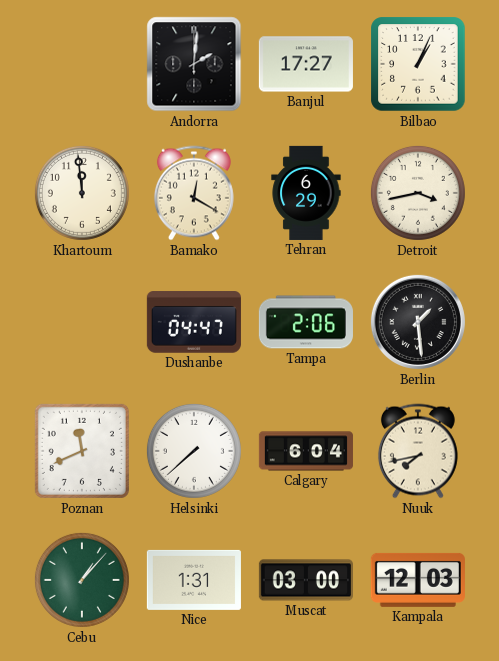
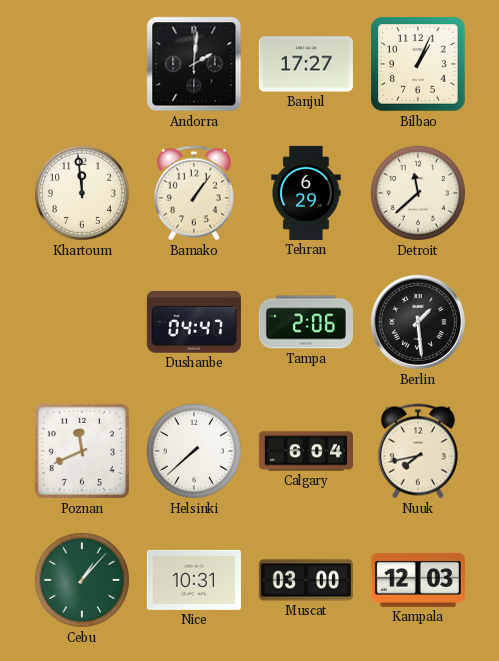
Bamako: 12:20 -> 1:06
Detroit: 3:43 -> 11:38
Nice: 1:31 -> 10:31
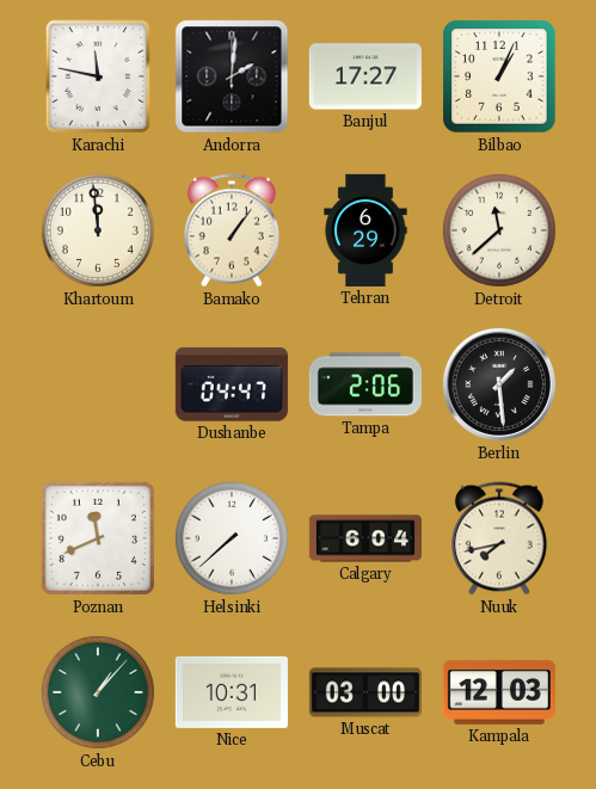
Karachi: none -> 11:47
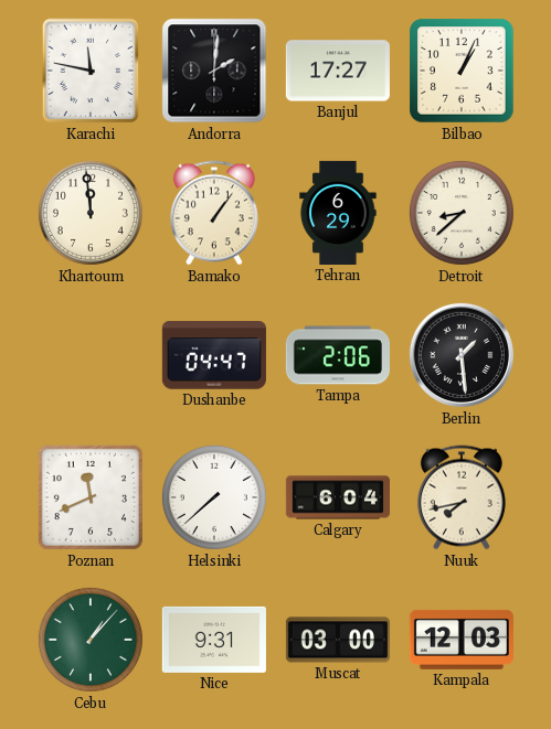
Detroit: 11:38 -> 8:38
Nice: 10:31 -> 9:31
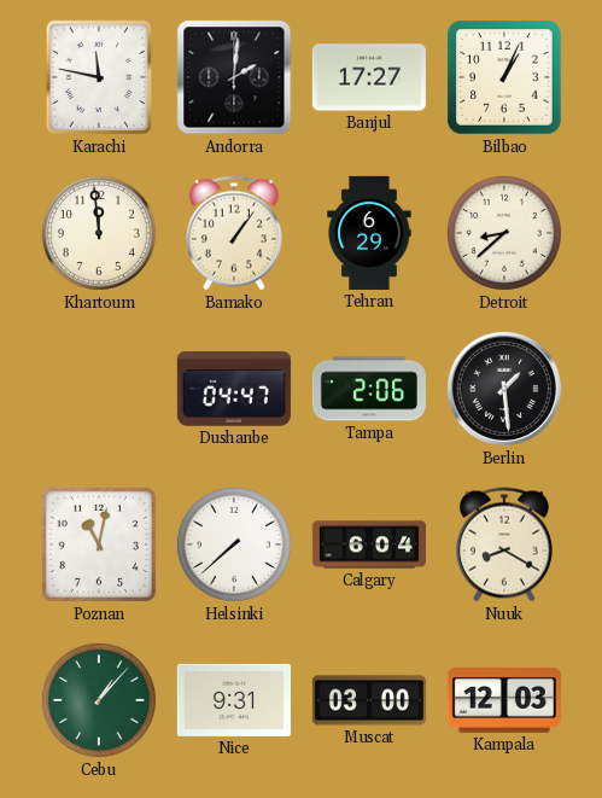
Poznan: 11:41 -> 11:02
Nuuk: 7:43 -> 8:20
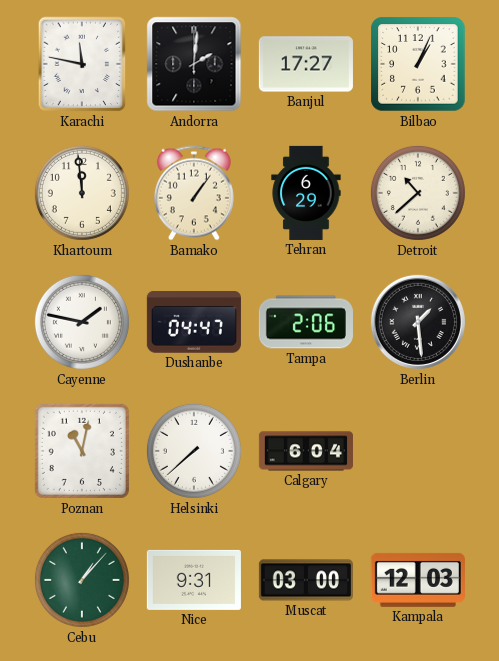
Detroit: 8:38 -> 10:38
Cayenne: none -> 1:47
Nuuk: 8:20 -> none
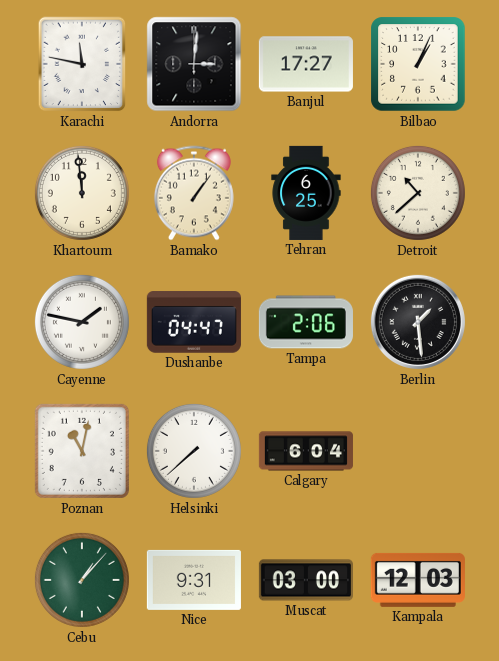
Andorra: 2:01 -> 3:01
Tehran: 6:29 -> 6:25
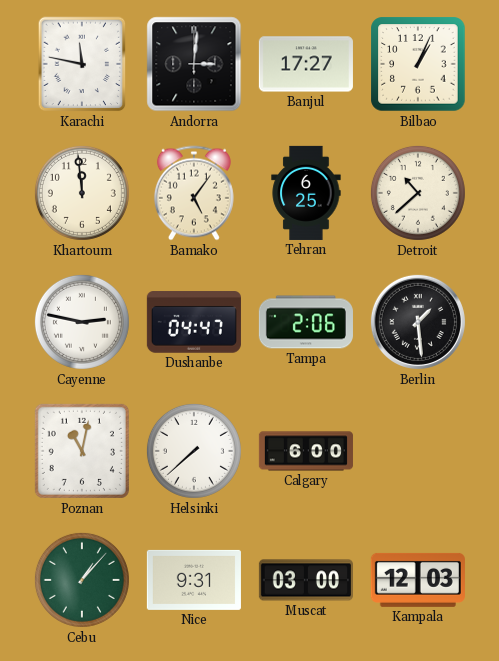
Bamako: 1:06 -> 5:06
Cayenne: 1:47 -> 2:47
Calgary: 6:04 -> 6:00
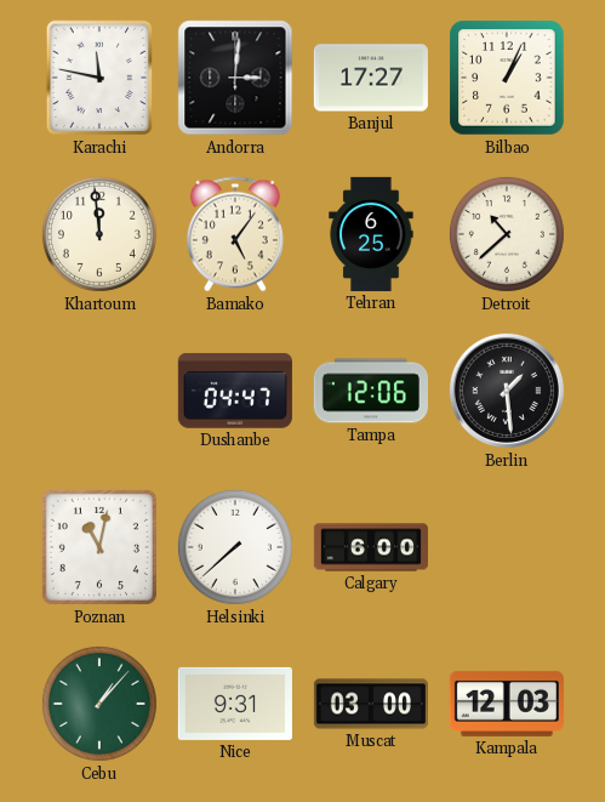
Cayenne: 2:47 -> none
Tampa: 2:06 -> 12:06
